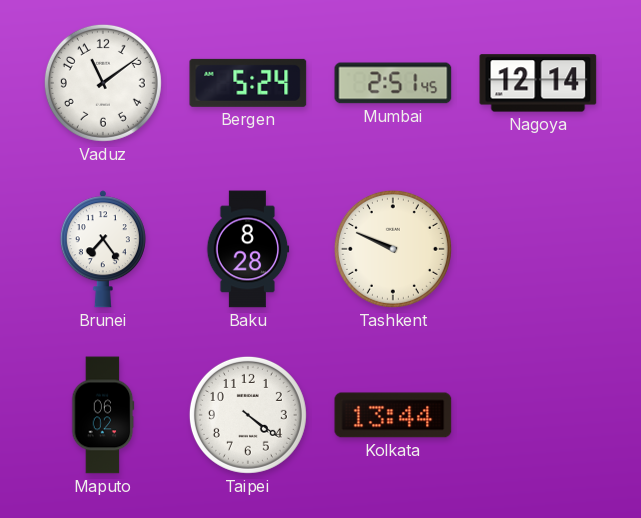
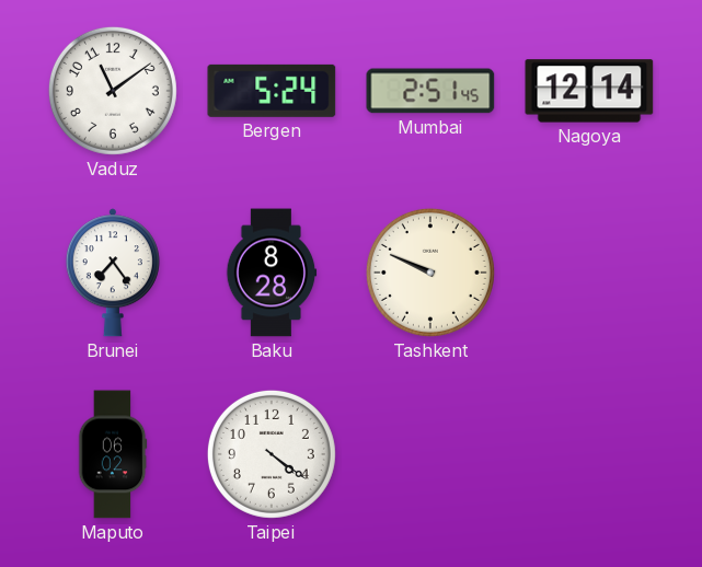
Kolkata: 13:44 -> none
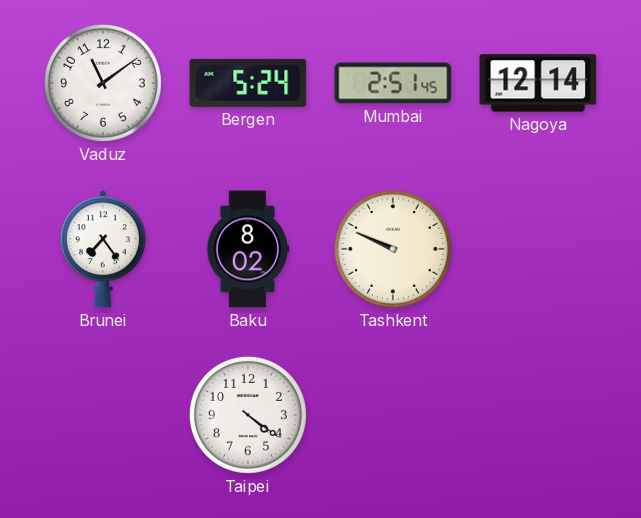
Baku: 8:28 -> 8:02
Maputo: 06:02 -> none
